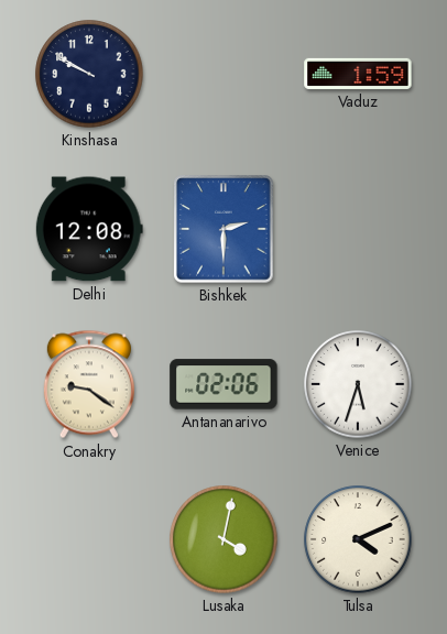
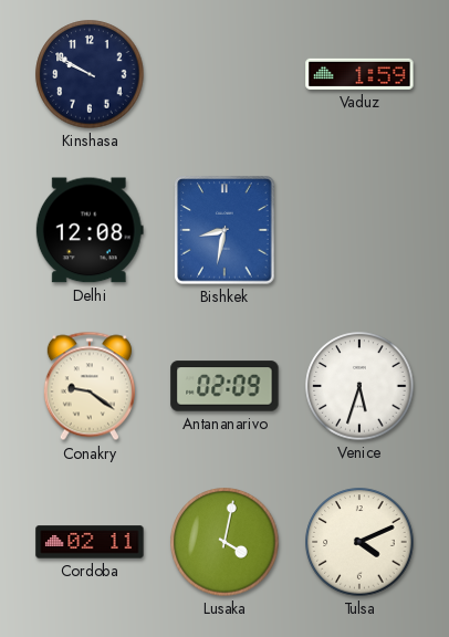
Bishkek: 2:30 -> 8:32
Antananarivo: 02:06 -> 02:09
Cordoba: none -> 02:11
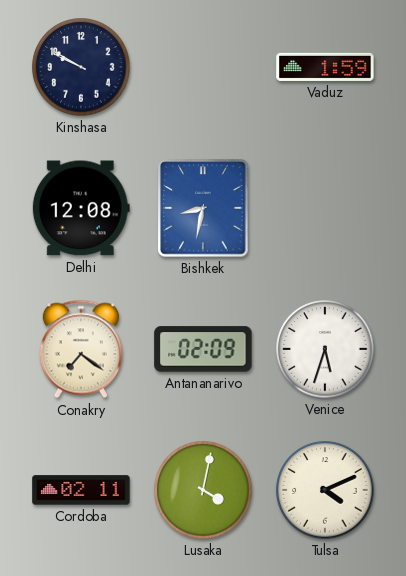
Conakry: 9:21 -> 7:21
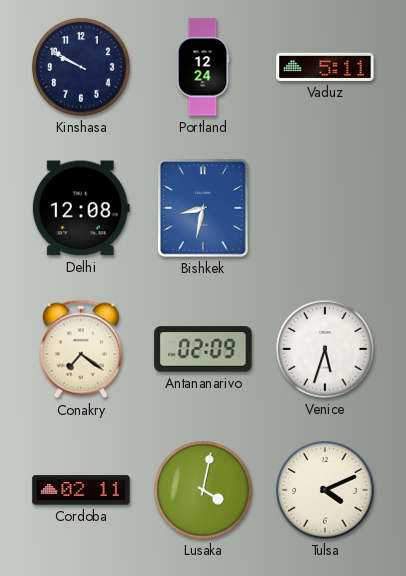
Portland: none -> 12:24
Vaduz: 1:59 -> 5:11
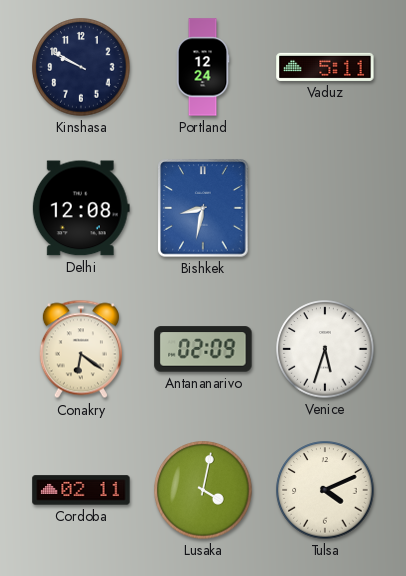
Conakry: 7:21 -> 6:21
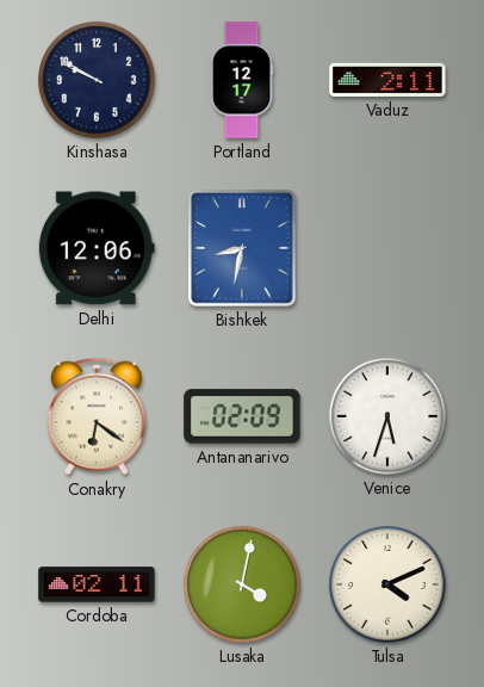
Portland: 12:24 -> 12:17
Vaduz: 5:11 -> 2:11
Delhi: 12:08 -> 12:06
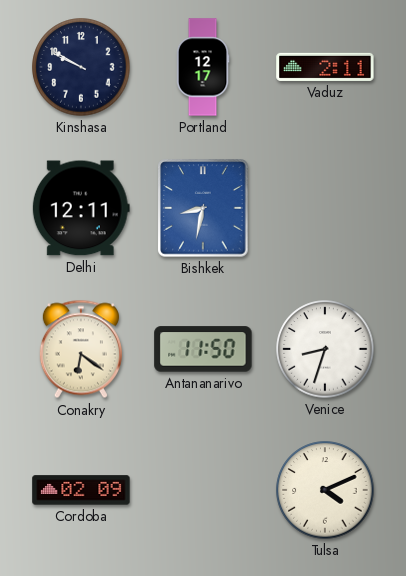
Delhi: 12:06 -> 12:11
Antananarivo: 02:09 -> 11:50
Venice: 5:33 -> 8:33
Cordoba: 02:11 -> 02:09
Lusaka: 4:02 -> none
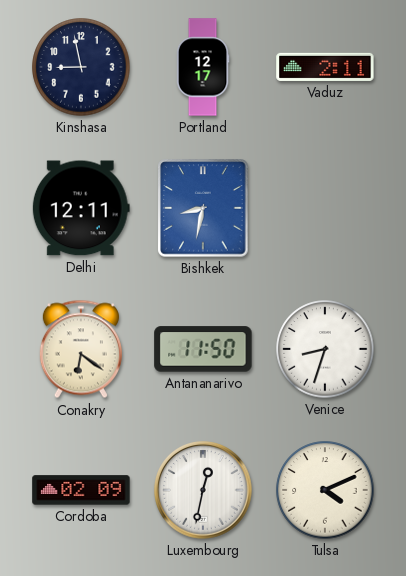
Kinshasa: 9:50 -> 8:58
Luxembourg: none -> 12:32
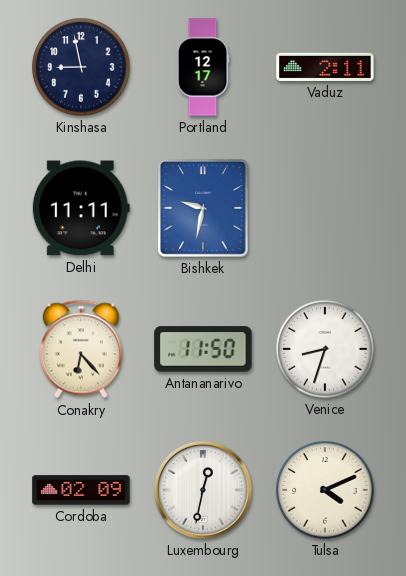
Delhi: 12:11 -> 11:11
Bishkek: 8:32 -> 9:32
Conakry: 6:21 -> 6:23
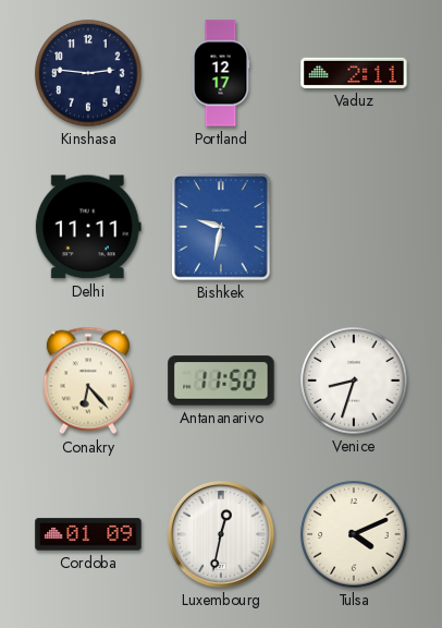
Kinshasa: 8:58 -> 2:46
Cordoba: 02:09 -> 01:09
